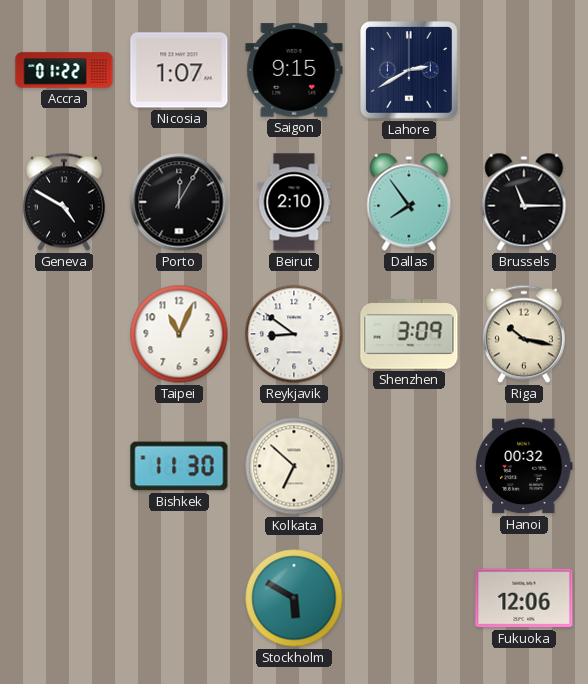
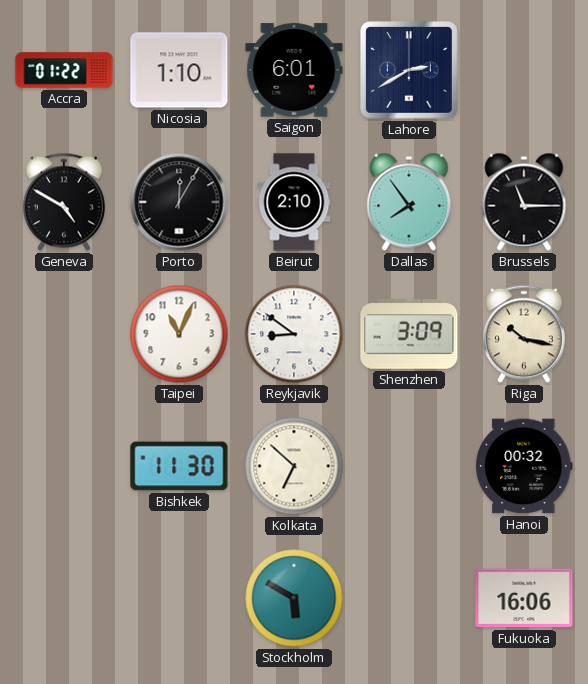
Nicosia: 1:07 -> 1:10
Saigon: 9:15 -> 6:01
Fukuoka: 12:06 -> 16:06
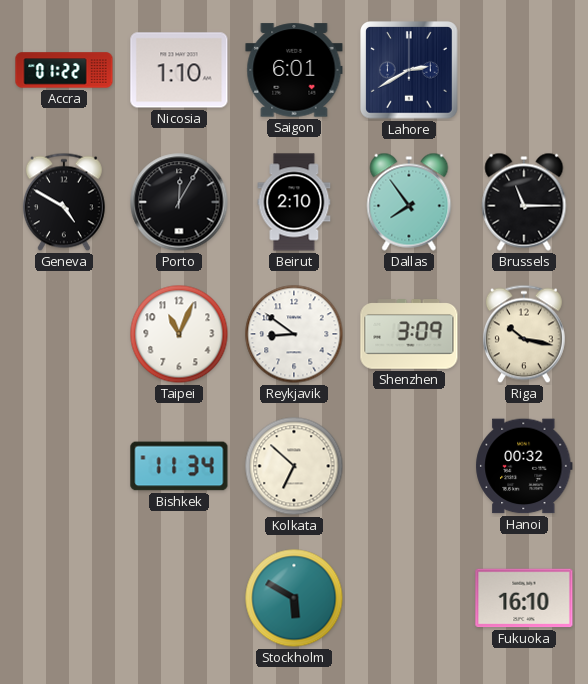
Bishkek: 11:30 -> 11:34
Fukuoka: 16:06 -> 16:10
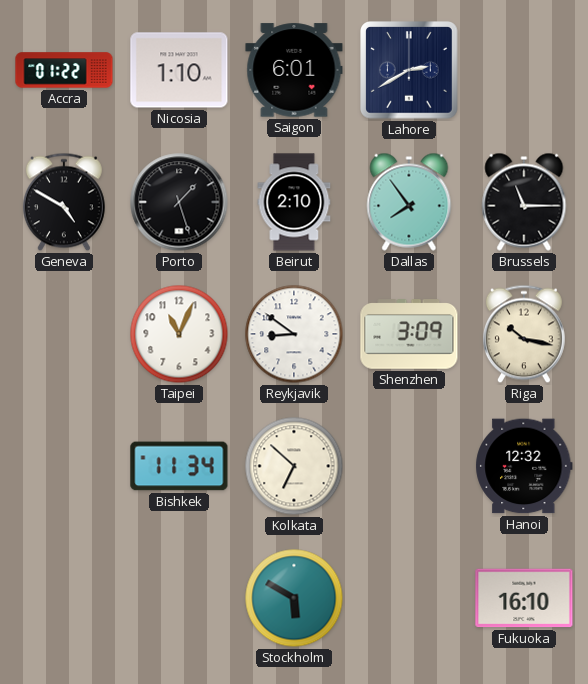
Porto: 12:05 -> 1:27
Hanoi: 00:32 -> 12:32
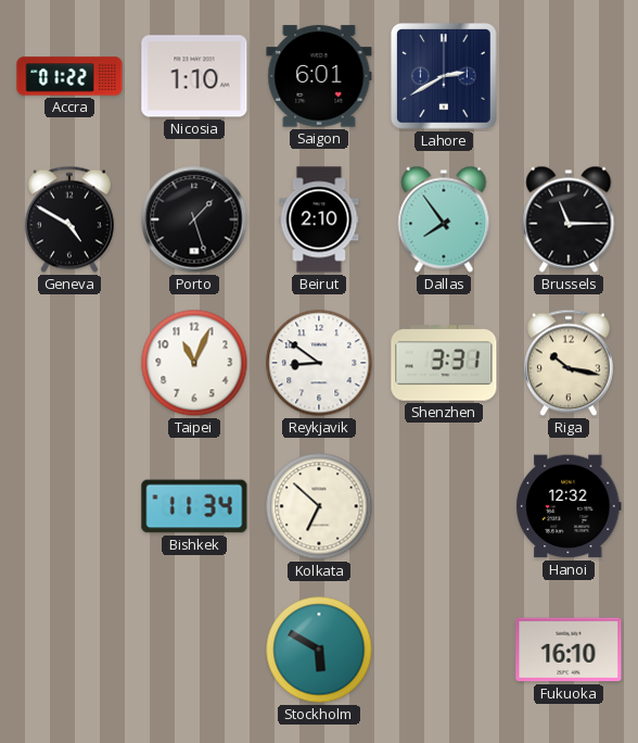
Shenzhen: 3:09 -> 3:31
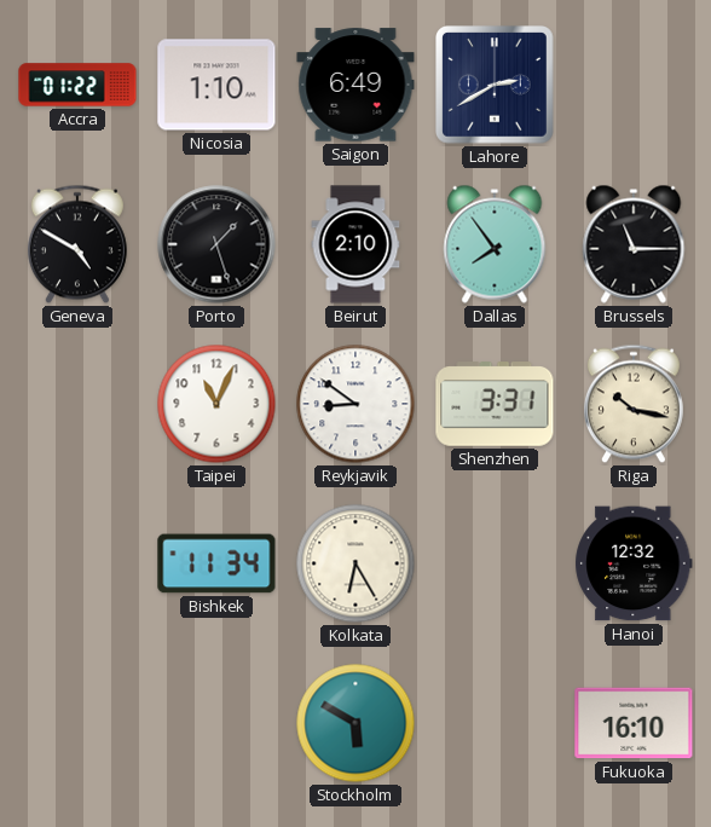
Saigon: 6:01 -> 6:49
Kolkata: 6:52 -> 6:25
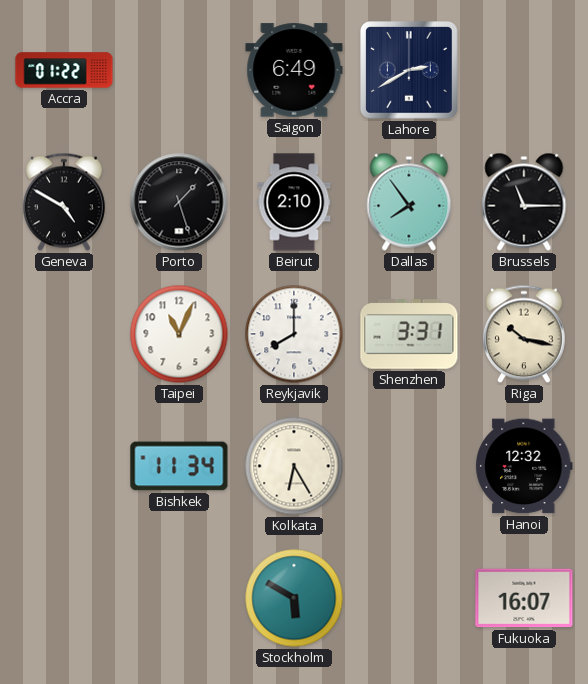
Nicosia: 1:10 -> none
Reykjavik: 8:51 -> 8:00
Fukuoka: 16:10 -> 16:07
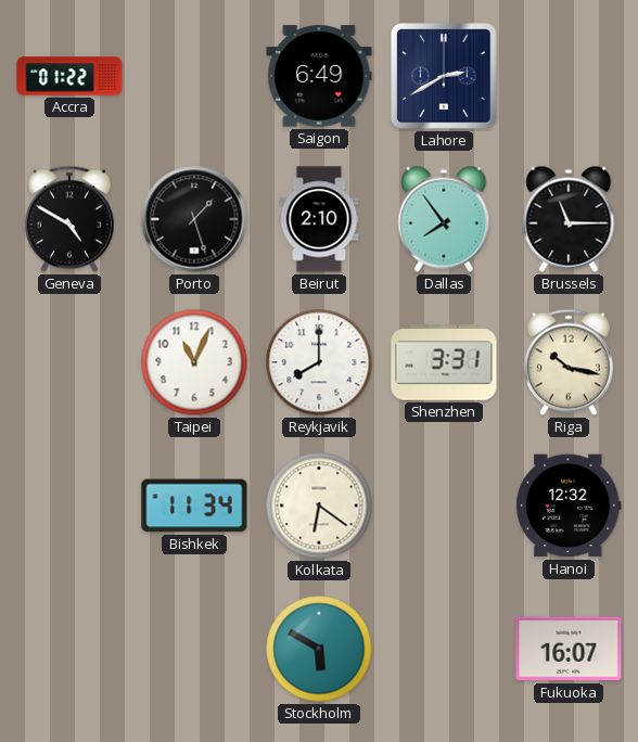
Kolkata: 6:25 -> 6:21
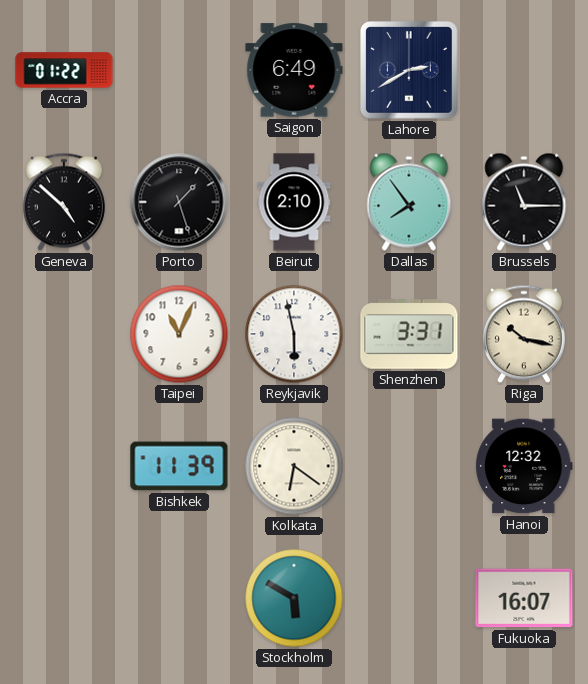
Geneva: 4:50 -> 4:52
Reykjavik: 8:00 -> 5:58
Bishkek: 11:34 -> 11:39
